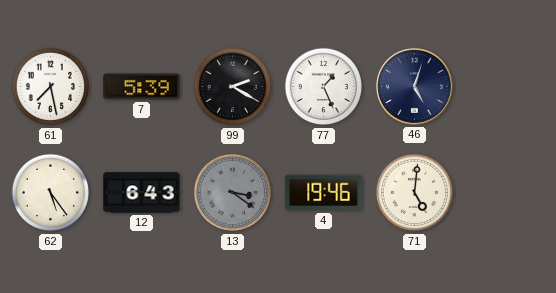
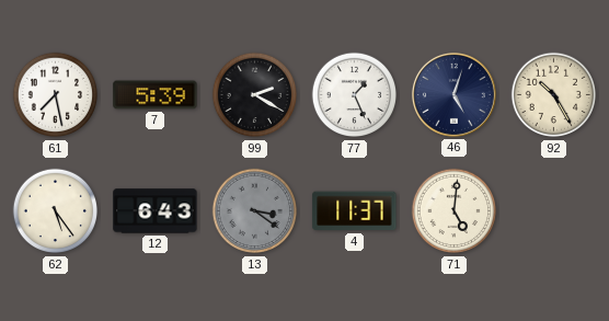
92: none -> 10:25
4: 19:46 -> 11:37
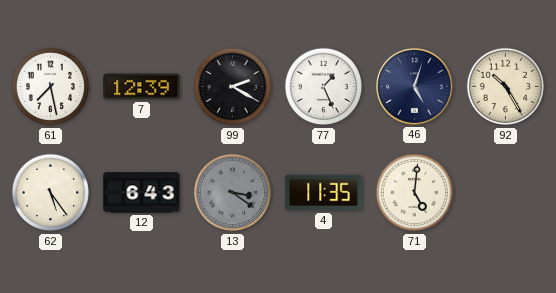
7: 5:39 -> 12:39
4: 11:37 -> 11:35
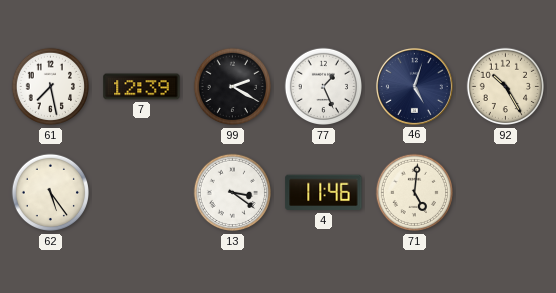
12: 6:43 -> none
13 dial: grey -> white
4: 11:35 -> 11:46
